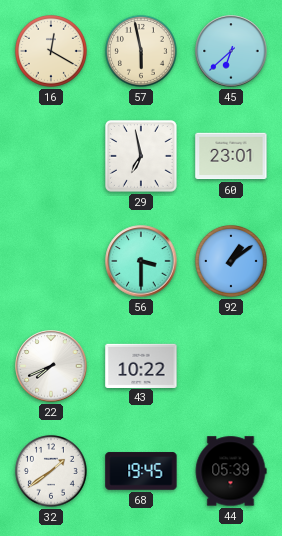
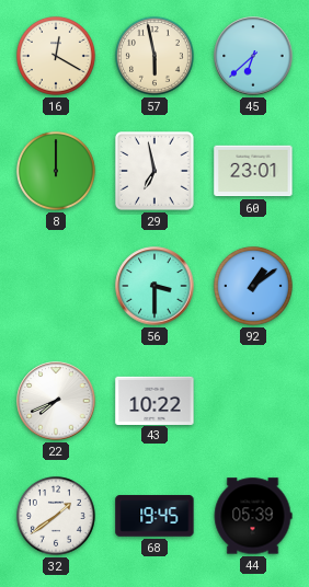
8: none -> 12:00
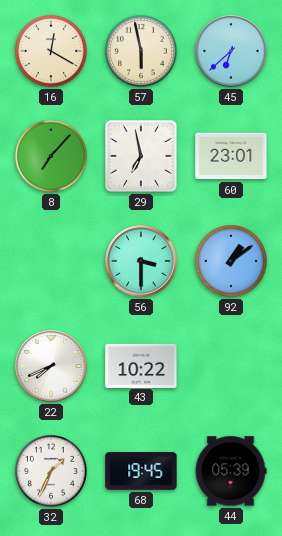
8: 12:00 -> 7:07
32: 1:39 -> 1:34
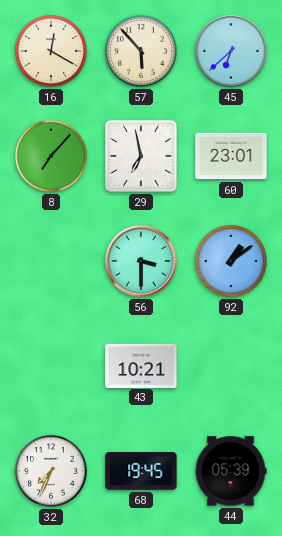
57: 5:58 -> 5:53
22: 7:41 -> none
43: 10:22 -> 10:21
32: 1:34 -> 7:34
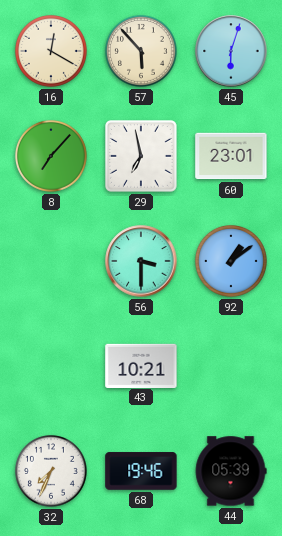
45: 6:38 -> 6:03
68: 19:45 -> 19:46
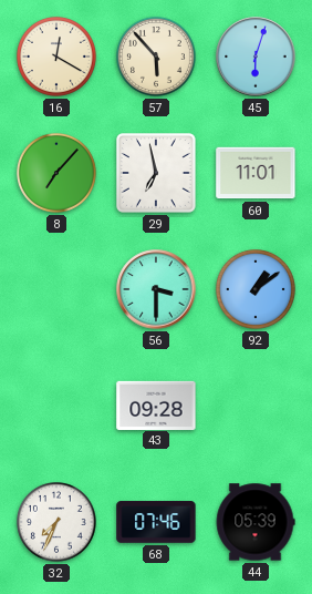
60: 23:01 -> 11:01
43: 10:21 -> 09:28
68: 19:46 -> 07:46
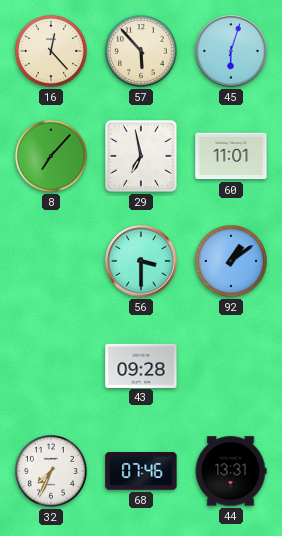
16: 12:20 -> 12:23
44: 05:39 -> 13:31
